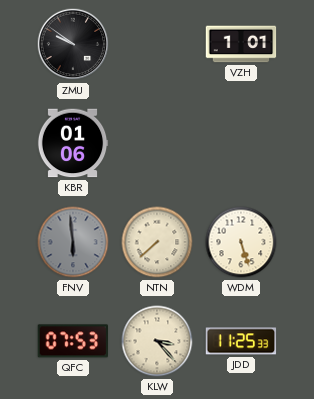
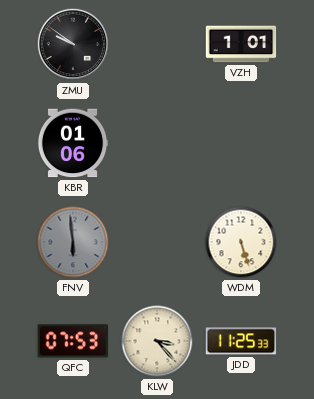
NTN: 7:38 -> none
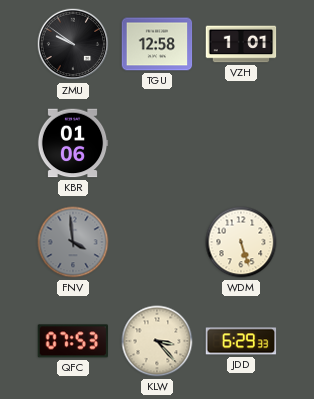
TGU: none -> 12:58
FNV: 5:59 -> 3:59
JDD: 11:25 -> 6:29
